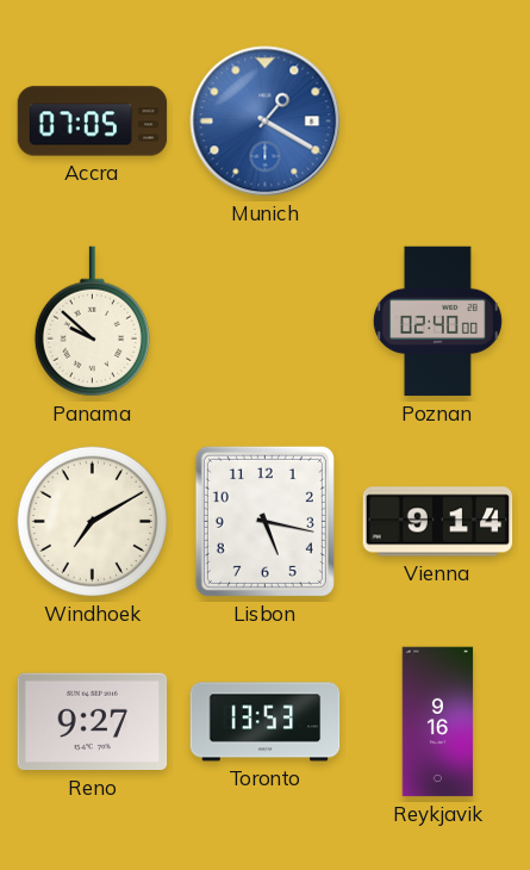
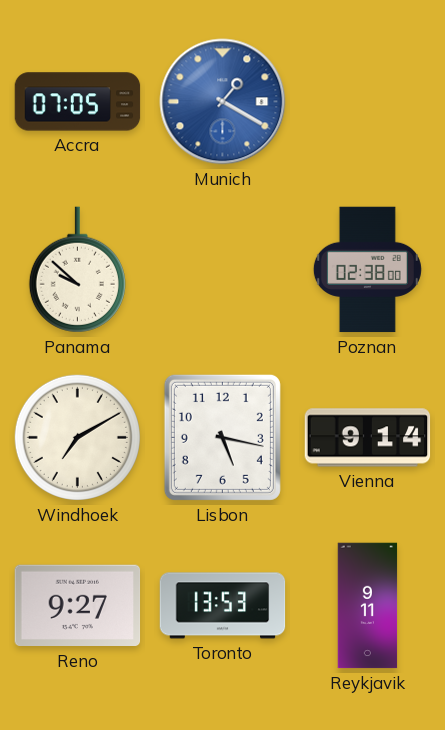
Poznan: 02:40 -> 02:38
Reykjavik: 9:16 -> 9:11
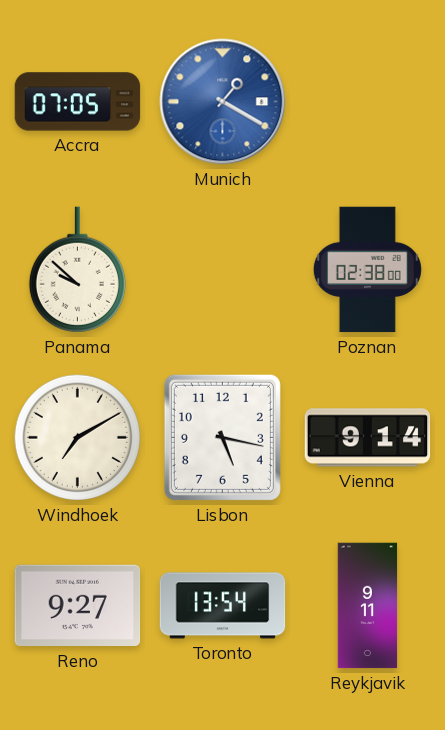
Toronto: 13:53 -> 13:54
